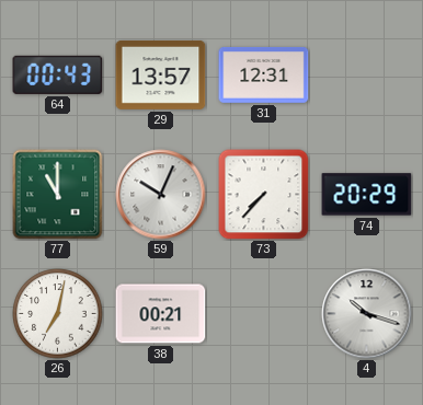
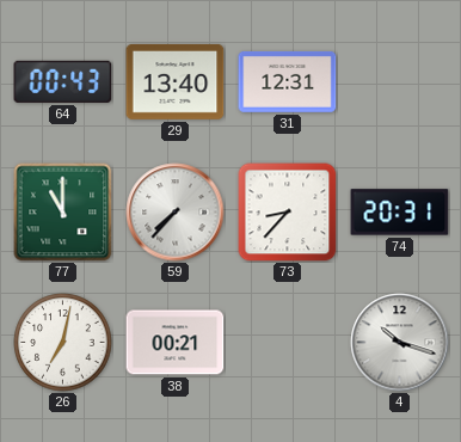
29: 13:57 -> 13:40
59: 10:04 -> 7:37
73: 7:37 -> 8:37
74: 20:29 -> 20:31
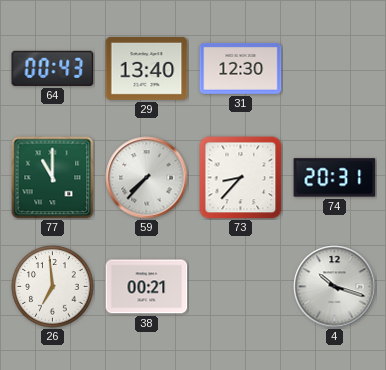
31: 12:31 -> 12:30
26: 7:02 -> 6:59
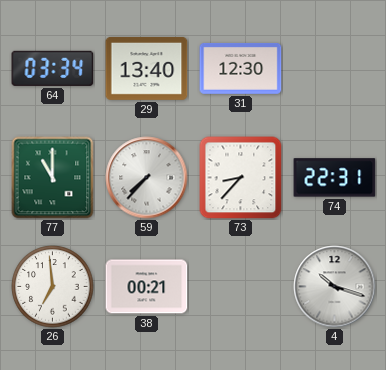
64: 00:43 -> 03:34
74: 20:31 -> 22:31
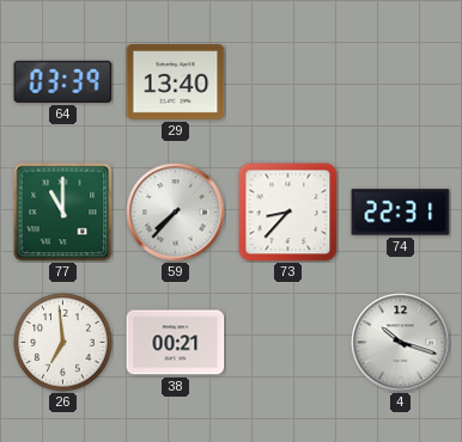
64: 03:34 -> 03:39
31: 12:30 -> none
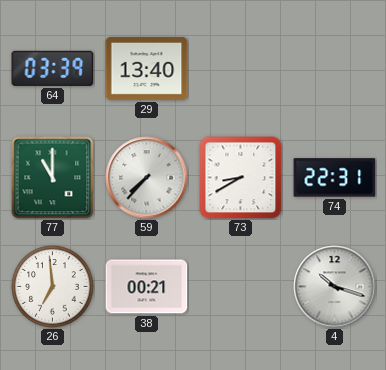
73: 8:37 -> 8:40
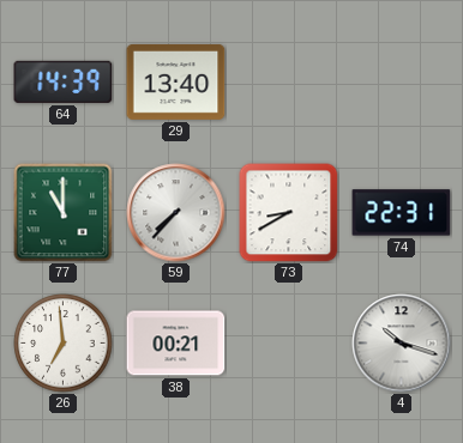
64: 03:39 -> 14:39
